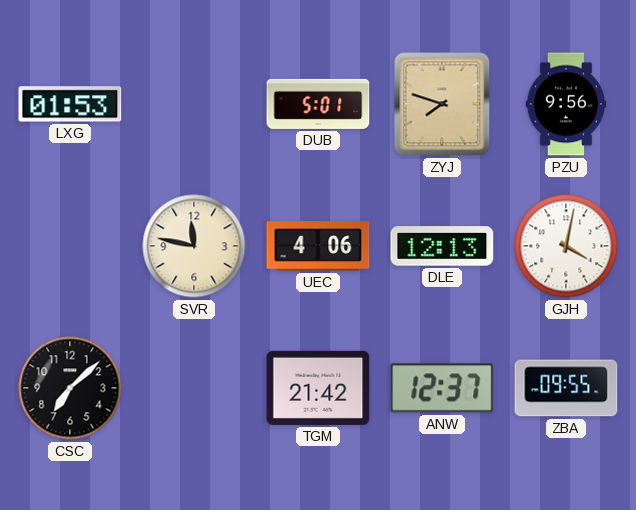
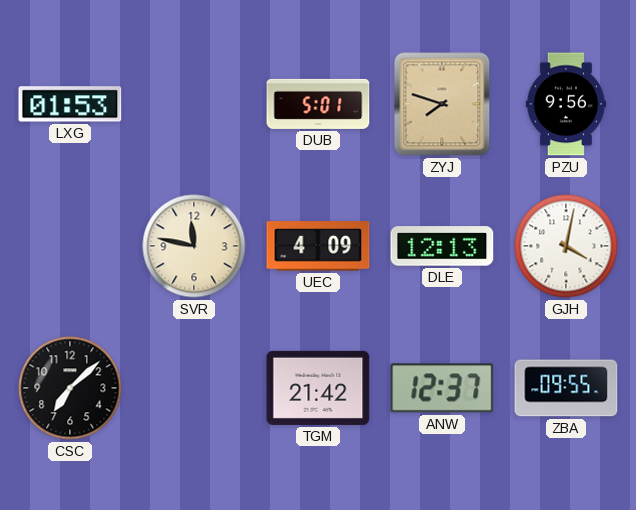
UEC: 4:06 -> 4:09
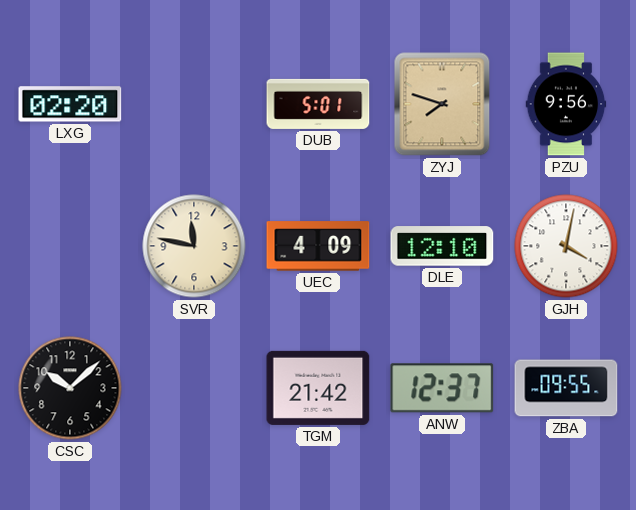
LXG: 01:53 -> 02:20
DLE: 12:13 -> 12:10
CSC: 7:08 -> 10:08
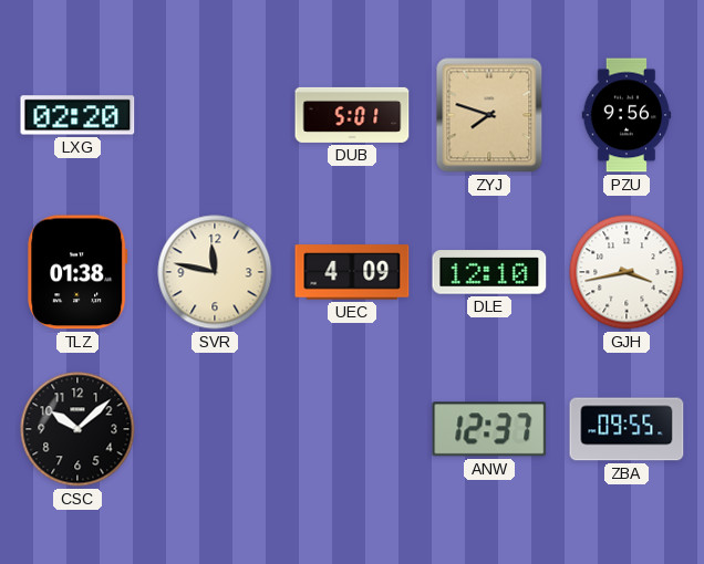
TLZ: none -> 01:38
GJH: 4:02 -> 3:43
TGM: 21:42 -> none
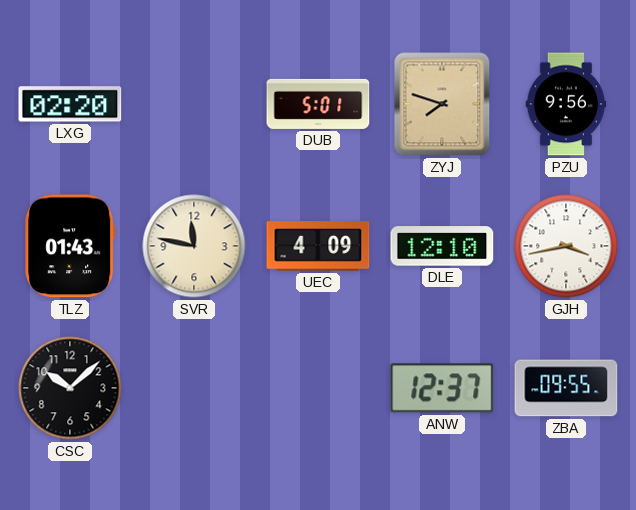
TLZ: 01:38 -> 01:43
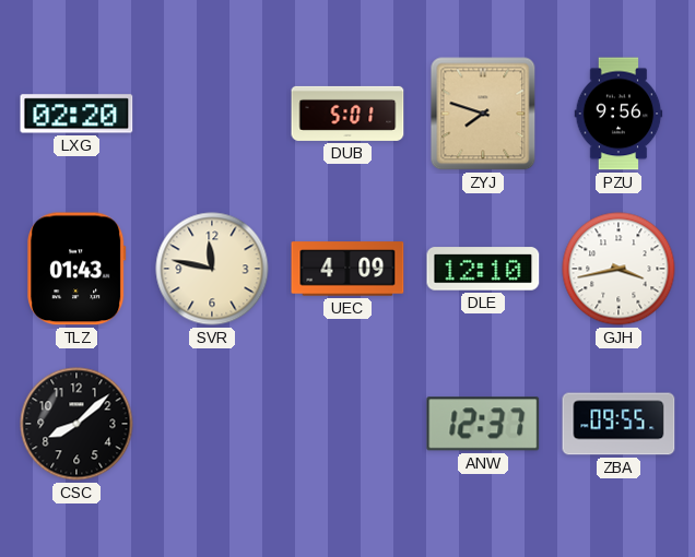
CSC: 10:08 -> 8:08
